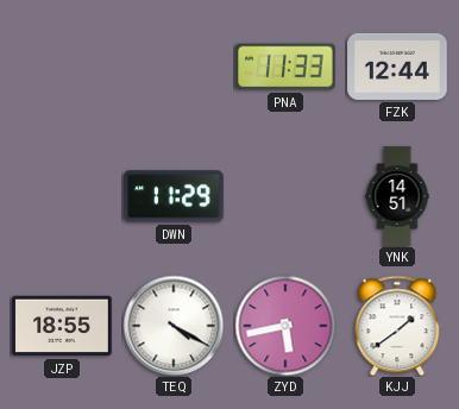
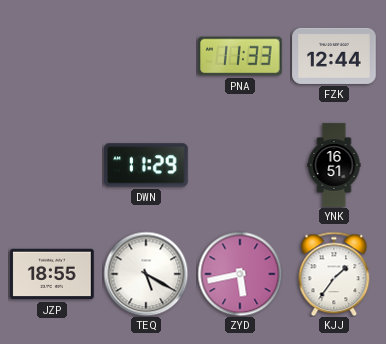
YNK: 14:51 -> 16:51
TEQ: 4:20 -> 5:20
KJJ: 1:39 -> 1:36
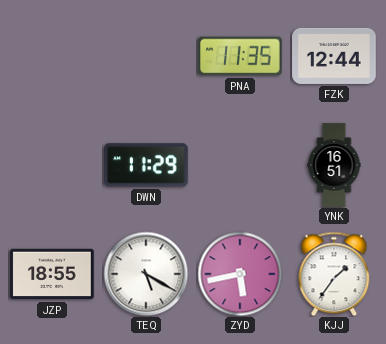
PNA: 11:33 -> 11:35
